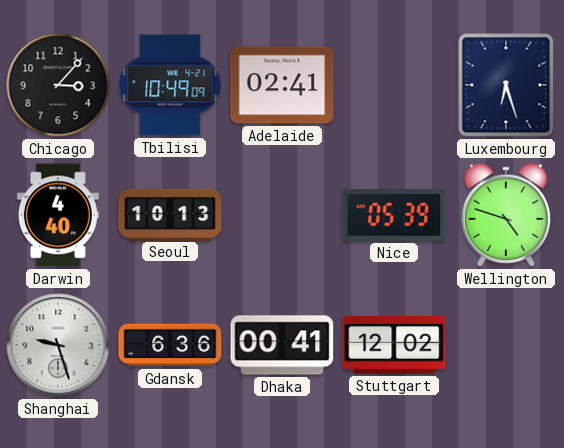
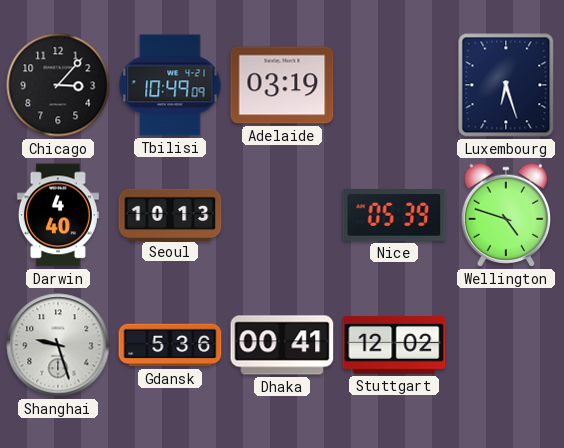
Adelaide: 02:41 -> 03:19
Gdansk: 6:36 -> 5:36
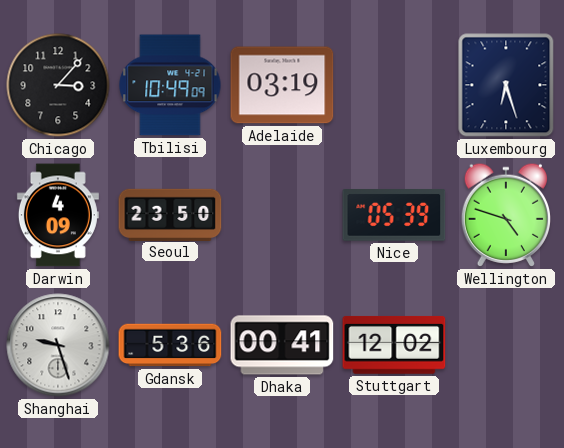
Darwin: 4:40 -> 4:09
Seoul: 10:13 -> 23:50
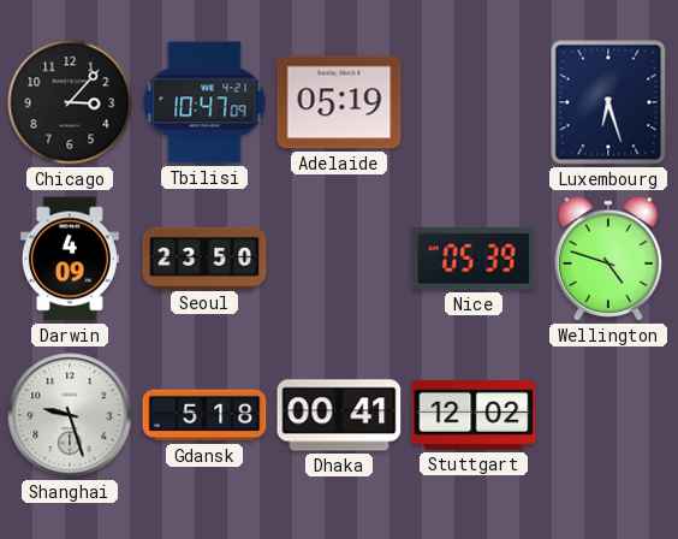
Tbilisi: 10:49 -> 10:47
Adelaide: 03:19 -> 05:19
Gdansk: 5:36 -> 5:18
